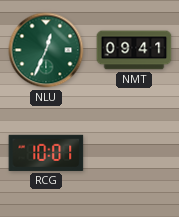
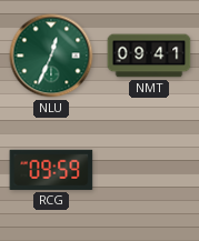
RCG: 10:01 -> 09:59
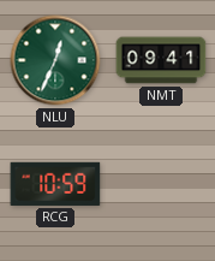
RCG: 09:59 -> 10:59
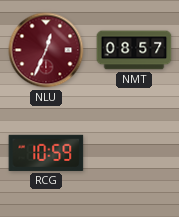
NLU dial: green -> burgundy
NMT: 09:41 -> 08:57
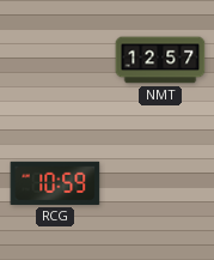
NLU: 12:34 -> none
NMT: 08:57 -> 12:57
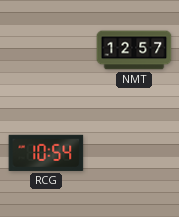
RCG: 10:59 -> 10:54
